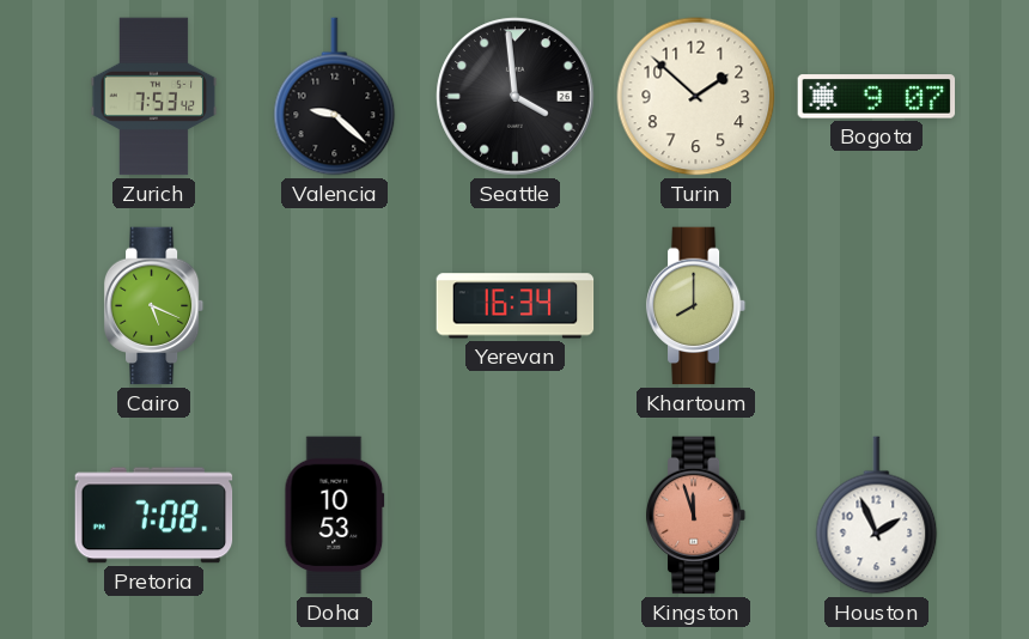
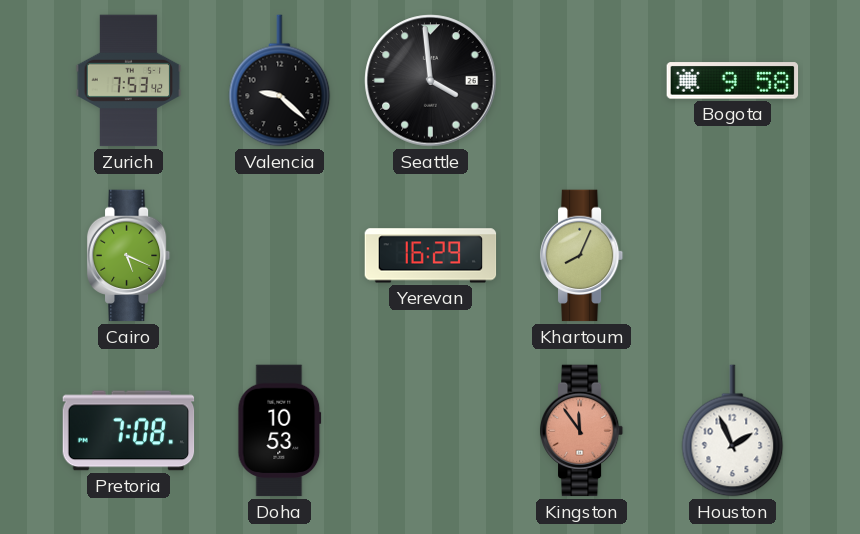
Turin: 1:52 -> none
Bogota: 9:07 -> 9:58
Yerevan: 16:34 -> 16:29
Khartoum: 8:00 -> 8:04
Kingston: 11:57 -> 11:54
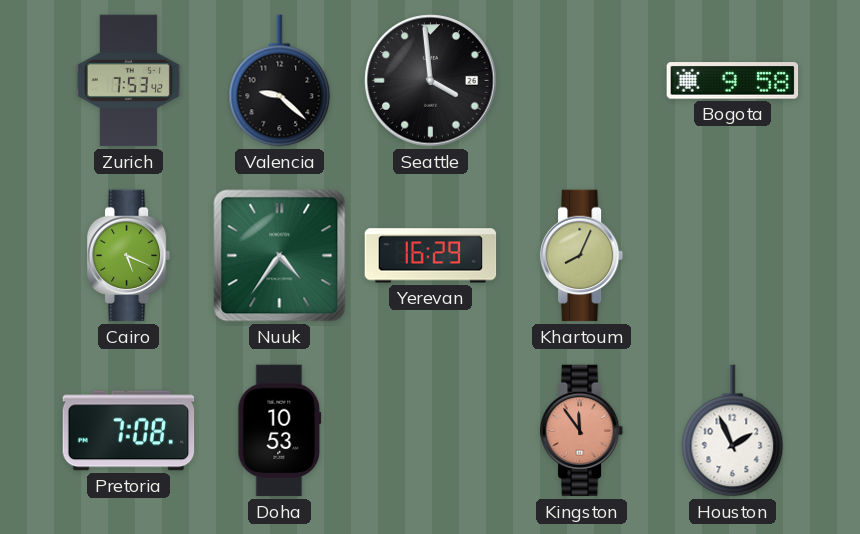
Nuuk: none -> 4:36
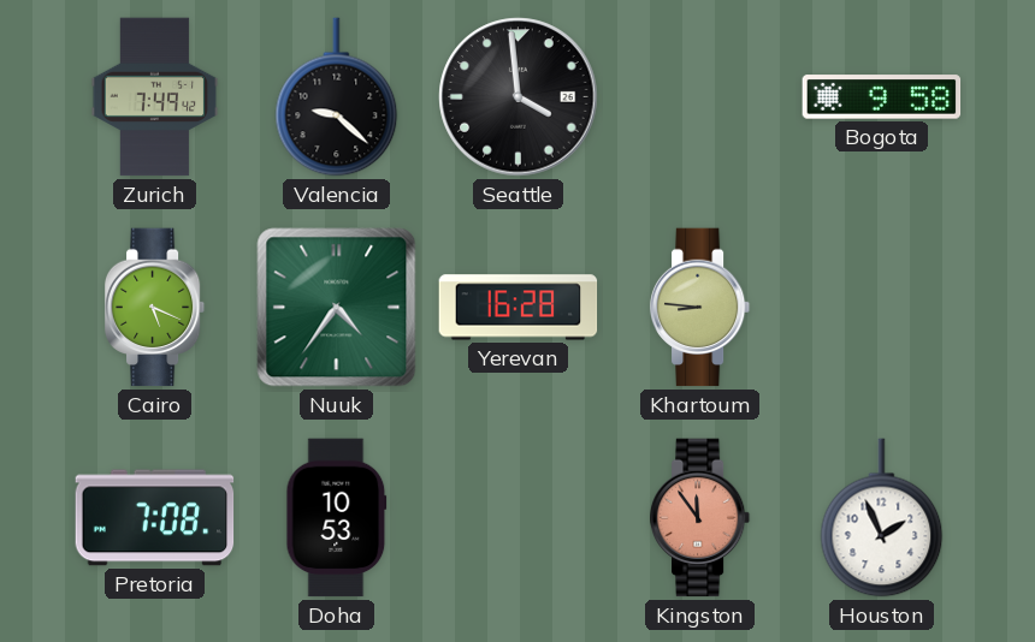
Zurich: 7:53 -> 7:49
Yerevan: 16:29 -> 16:28
Khartoum: 8:04 -> 8:46
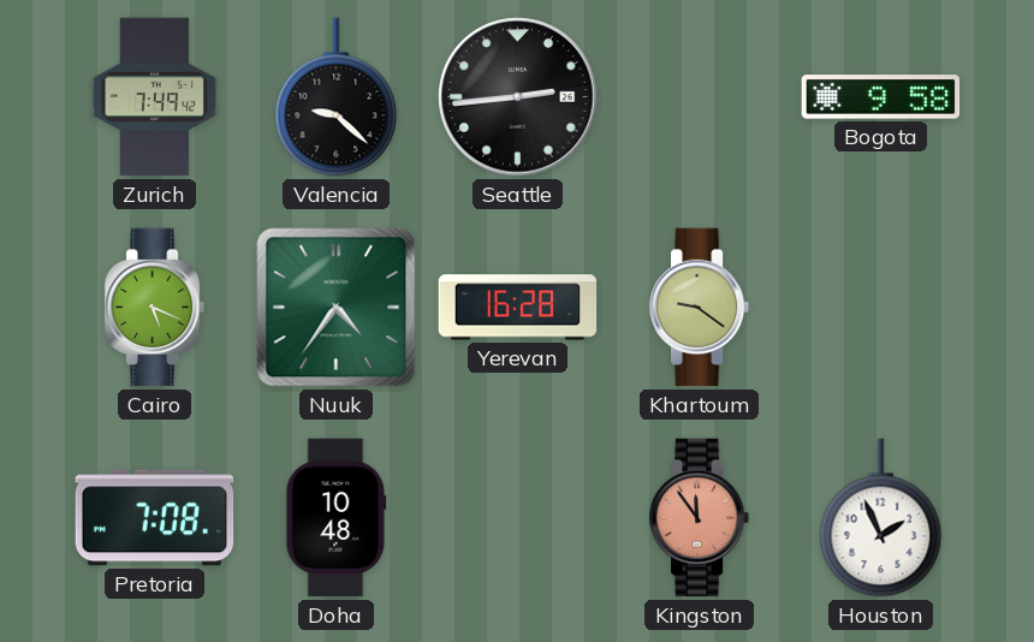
Seattle: 3:59 -> 2:44
Khartoum: 8:46 -> 9:21
Doha: 10:53 -> 10:48
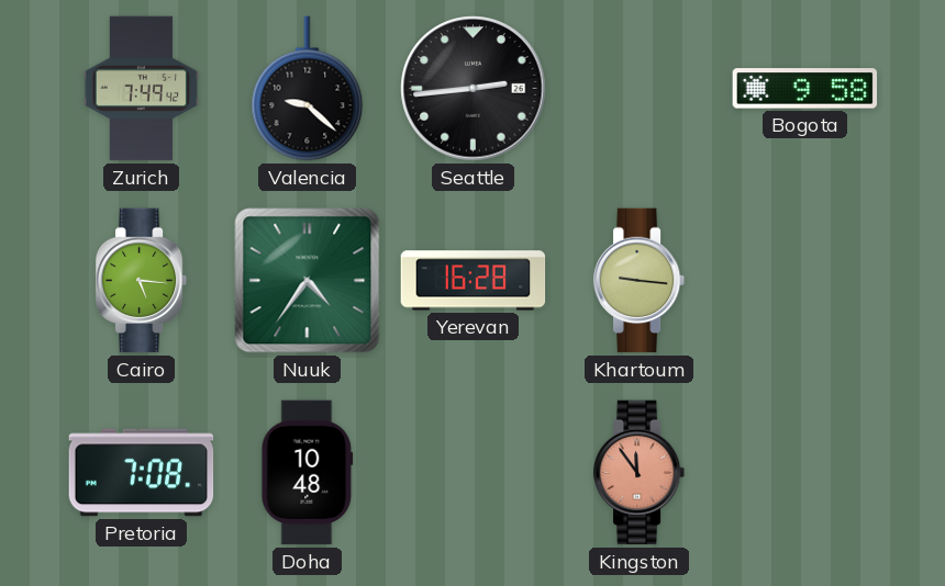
Cairo: 5:19 -> 5:16
Khartoum: 9:21 -> 9:16
Houston: 1:56 -> none
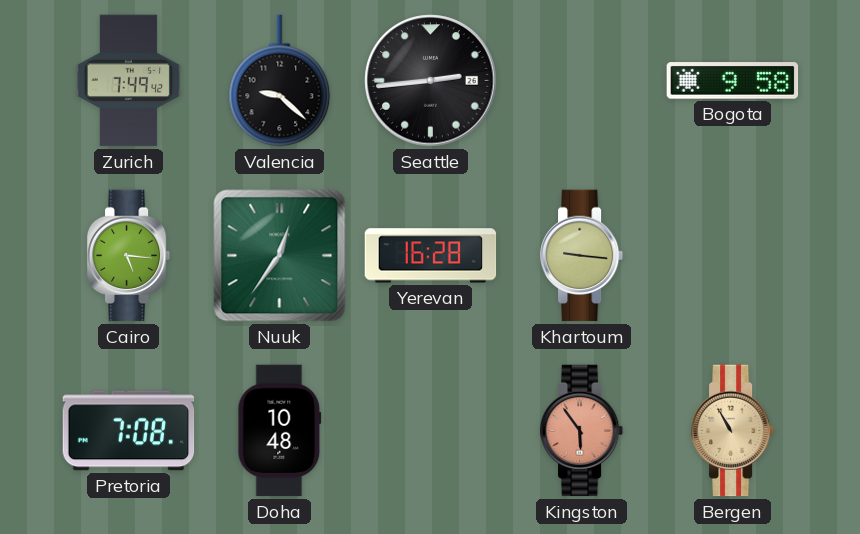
Nuuk: 4:36 -> 12:36
Kingston: 11:54 -> 5:54
Bergen: none -> 10:55
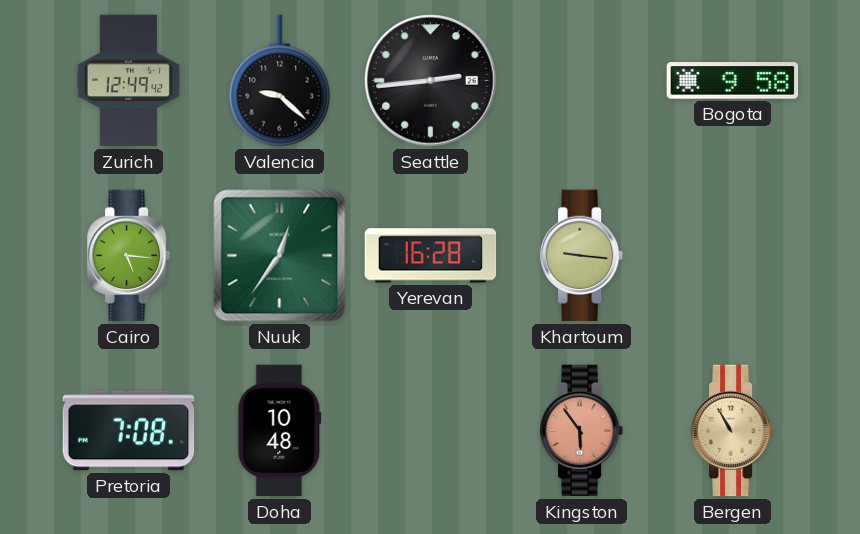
Zurich: 7:49 -> 12:49
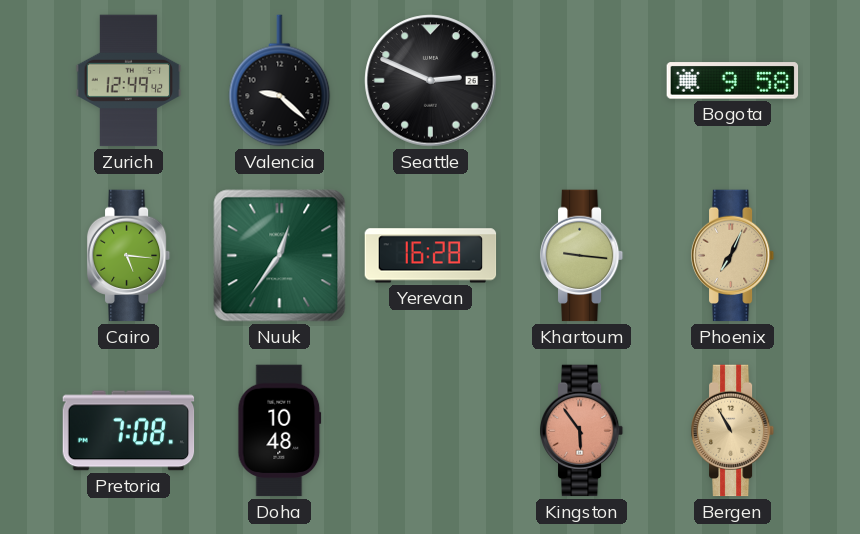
Seattle: 2:44 -> 2:49
Phoenix: none -> 7:04
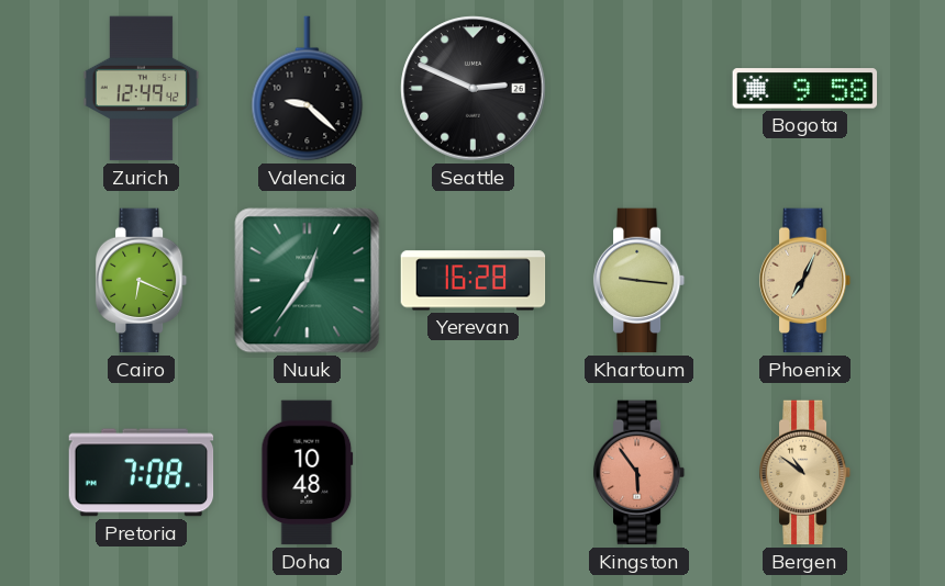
Cairo: 5:16 -> 6:19
Bergen: 10:55 -> 10:51
